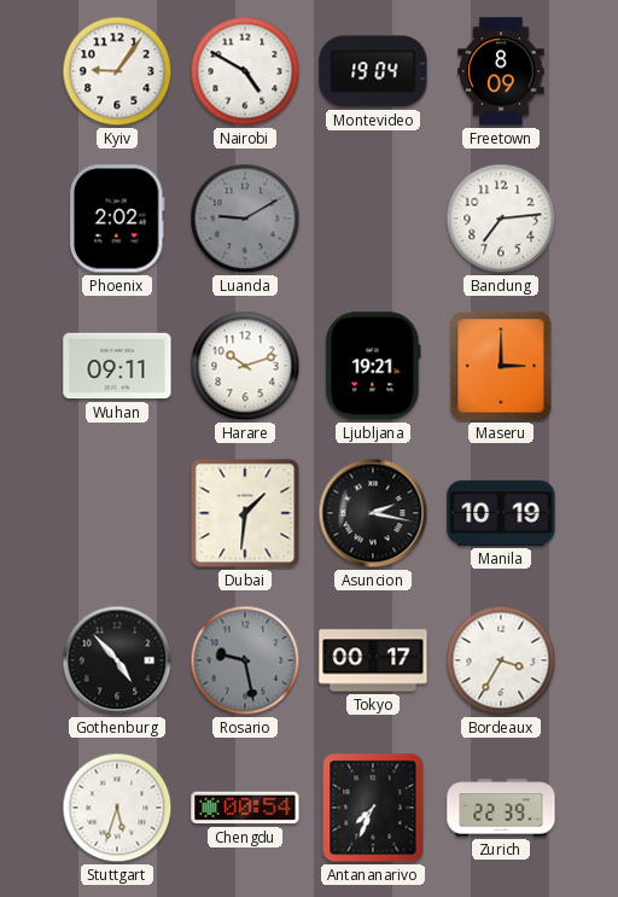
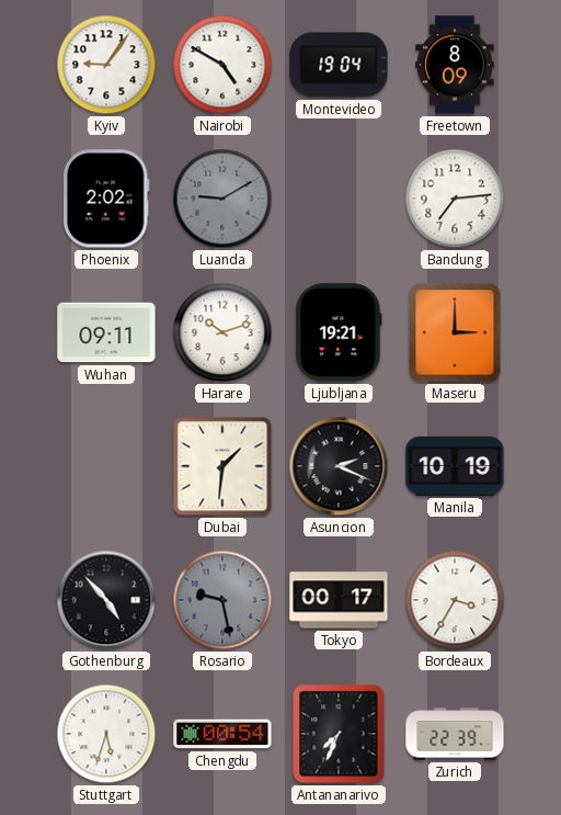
Asuncion: 2:17 -> 2:19
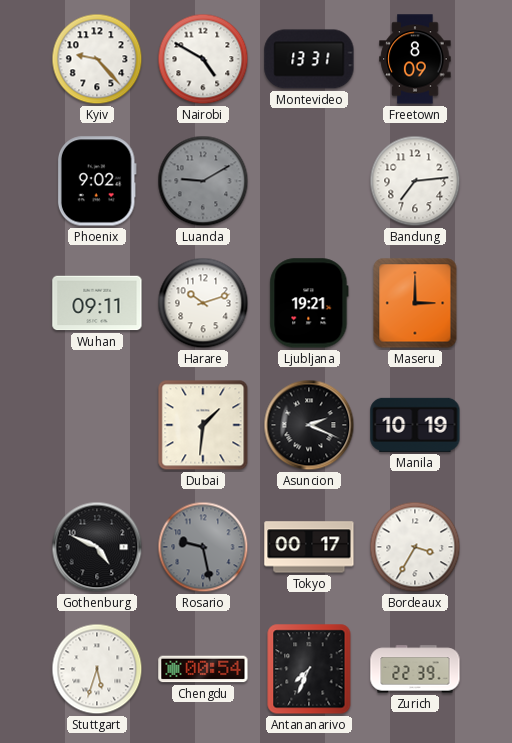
Kyiv: 9:06 -> 9:23
Montevideo: 19:04 -> 13:31
Phoenix: 2:02 -> 9:02
Gothenburg: 4:53 -> 4:49
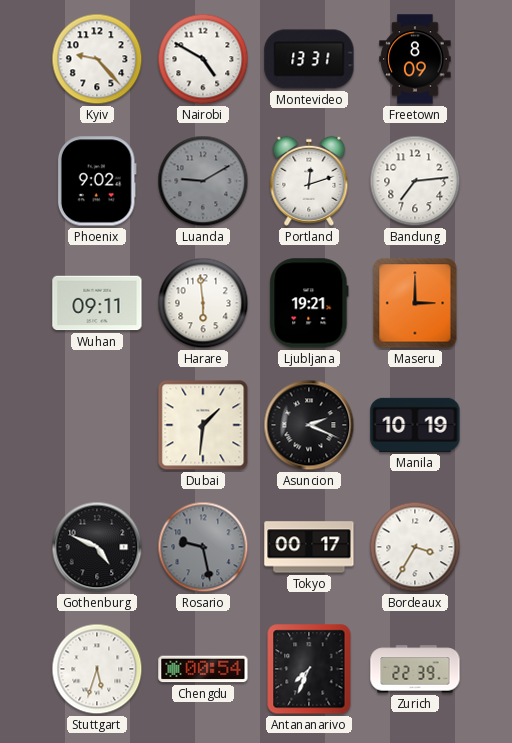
Portland: none -> 12:12
Harare: 10:12 -> 5:59
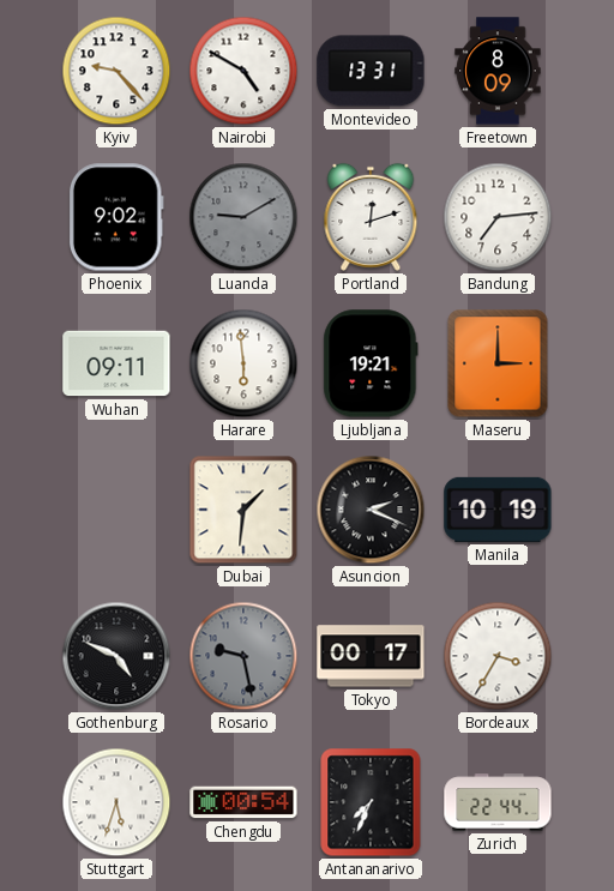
Zurich: 22:39 -> 22:44
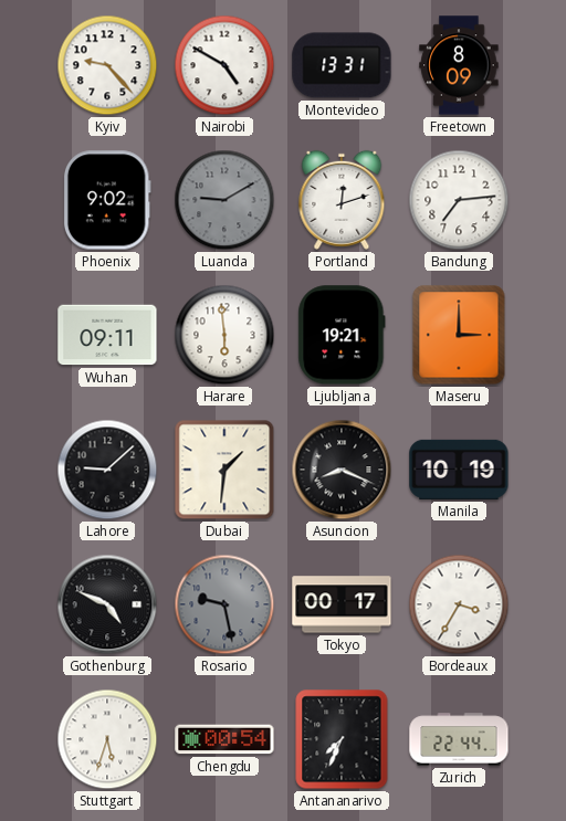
Lahore: none -> 9:08
Asuncion: 2:19 -> 8:19
